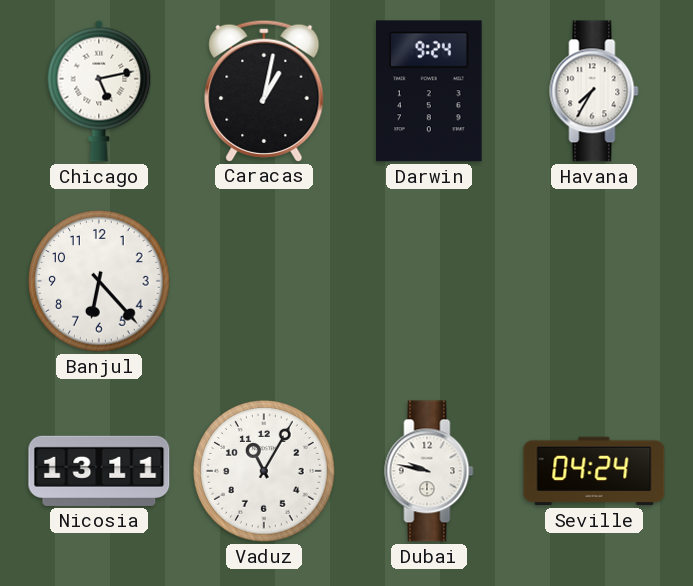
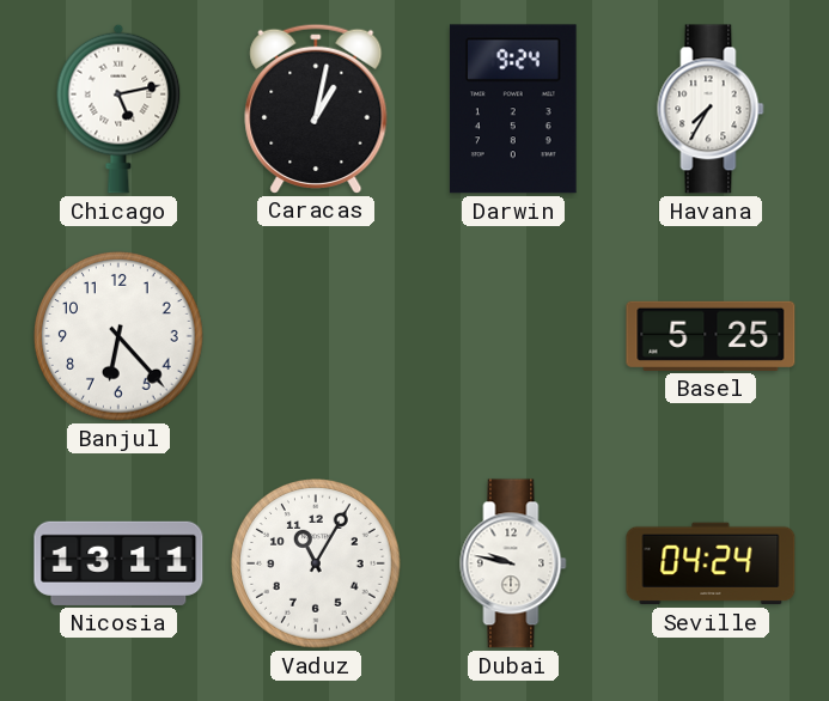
Basel: none -> 5:25
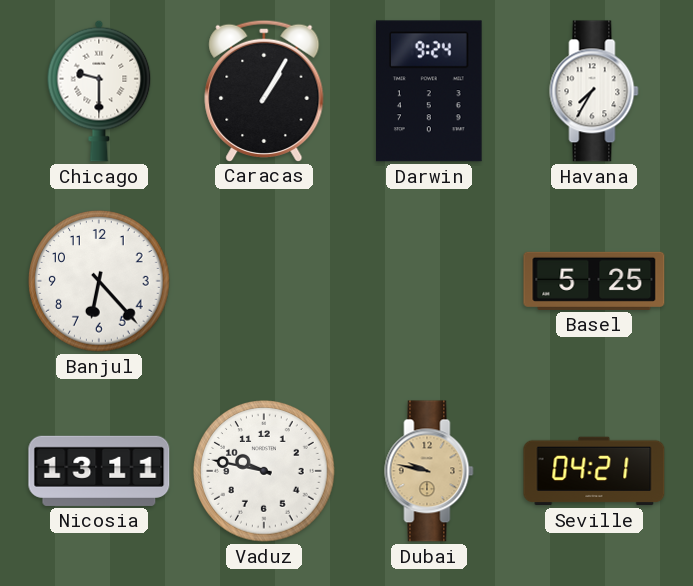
Chicago: 5:13 -> 9:30
Caracas: 1:02 -> 1:05
Vaduz: 11:05 -> 9:47
Dubai dial: white -> champagne
Seville: 04:24 -> 04:21
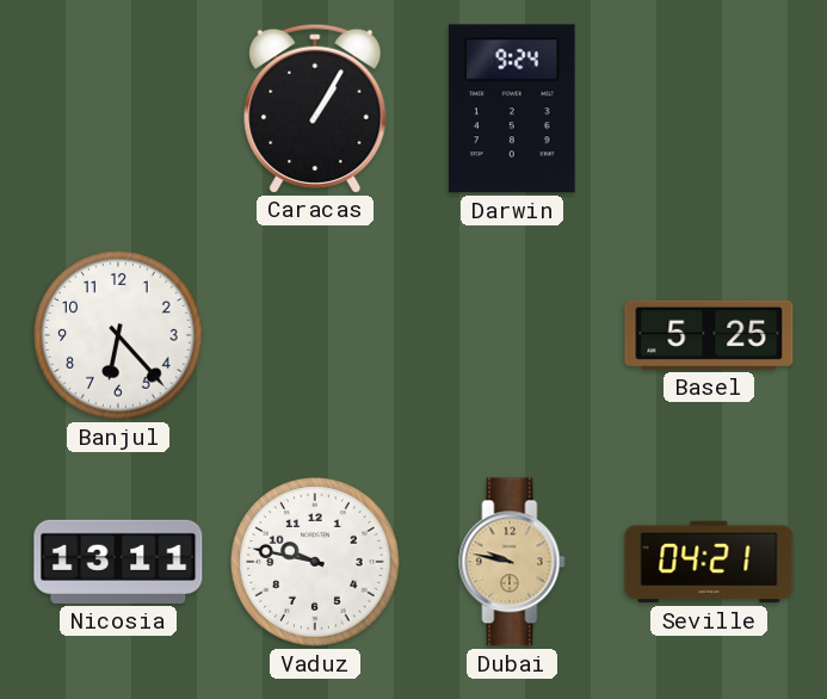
Chicago: 9:30 -> none
Havana: 7:35 -> none
